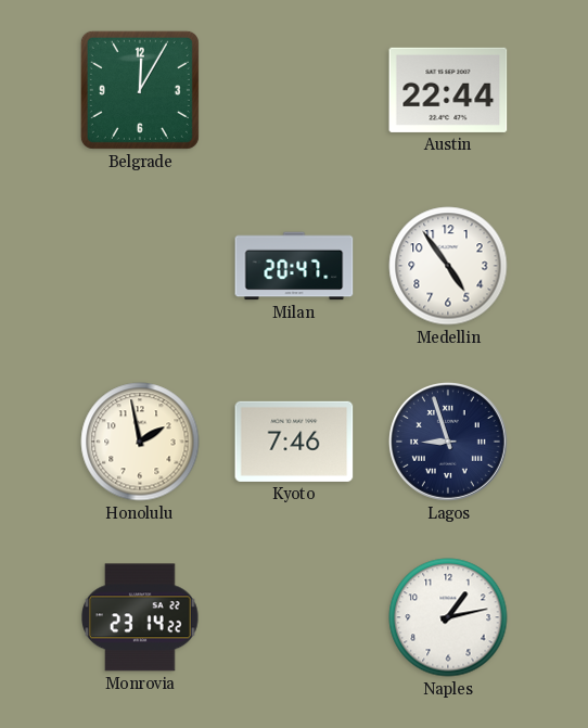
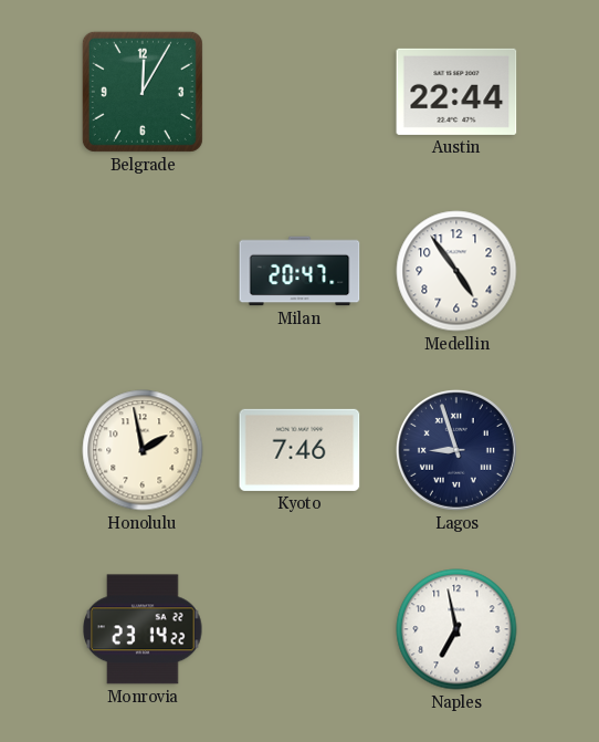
Naples: 1:13 -> 6:58
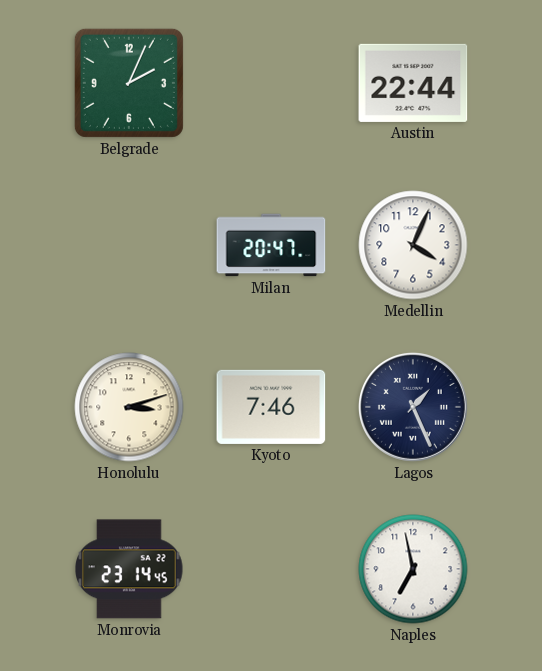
Belgrade: 12:05 -> 2:04
Medellin: 4:54 -> 4:04
Honolulu: 1:58 -> 3:12
Lagos: 8:57 -> 1:26
Monrovia: 23:14:22 -> 23:14:45
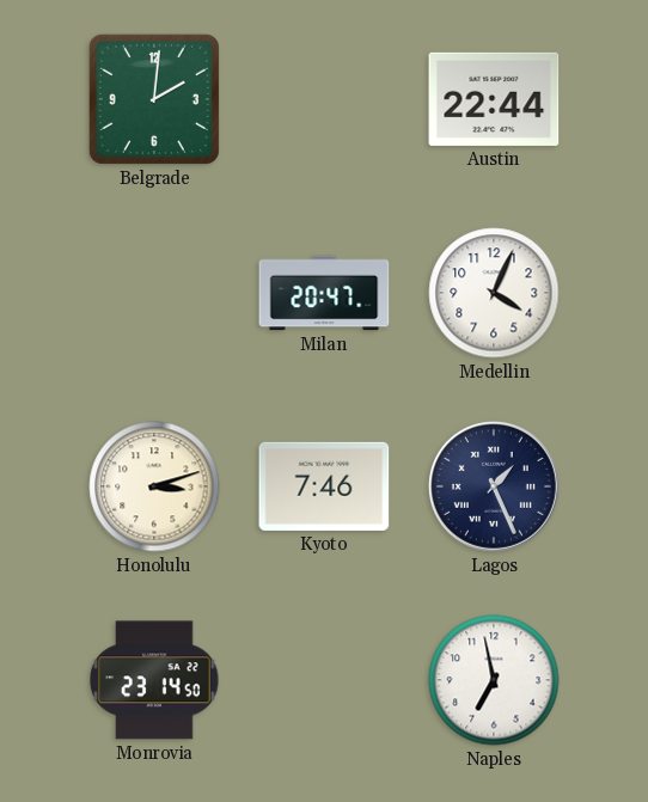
Belgrade: 2:04 -> 2:01
Monrovia: 23:14:45 -> 23:14:50
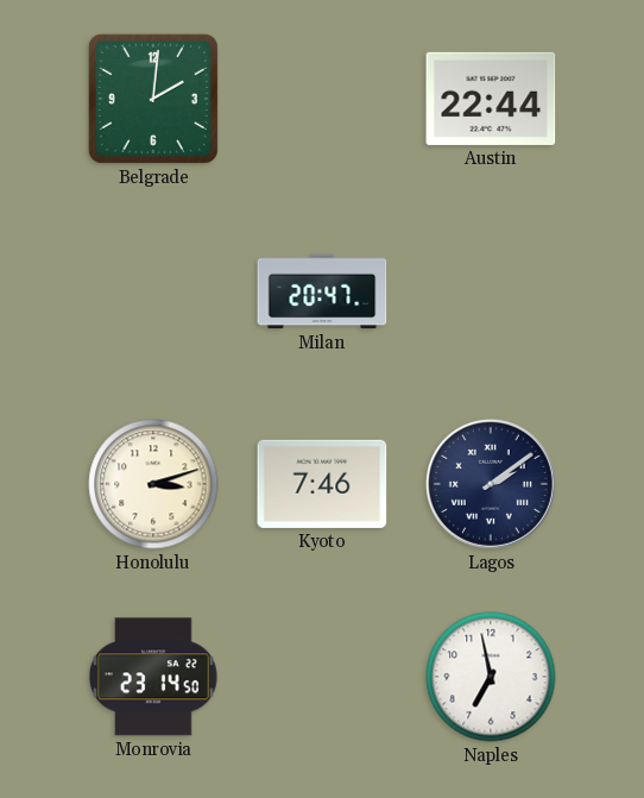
Medellin: 4:04 -> none
Lagos: 1:26 -> 2:09
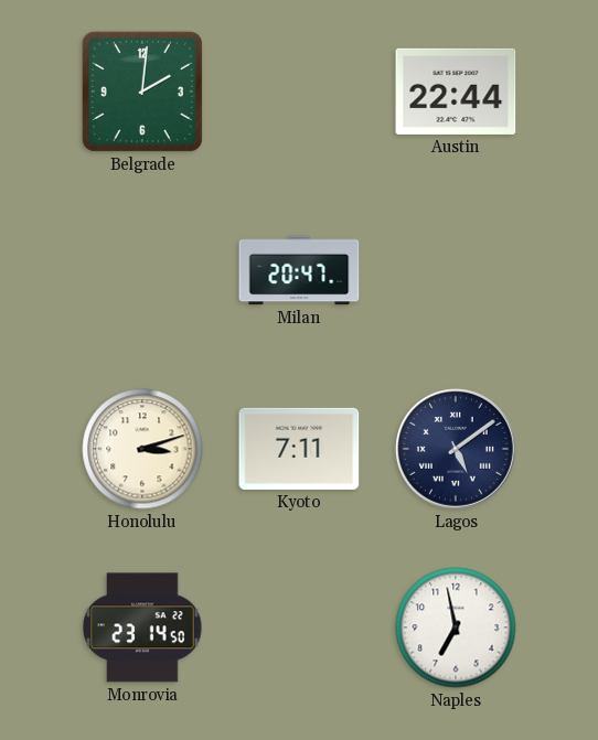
Kyoto: 7:46 -> 7:11
Lagos: 2:09 -> 5:09
